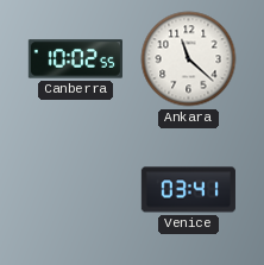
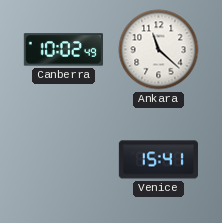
Canberra: 10:02:55 -> 10:02:49
Venice: 03:41 -> 15:41
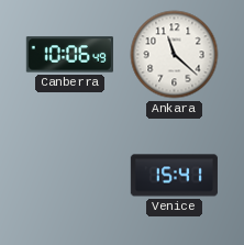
Canberra: 10:02 -> 10:06
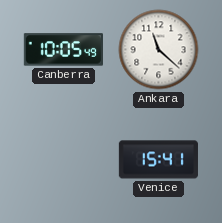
Canberra: 10:06 -> 10:05
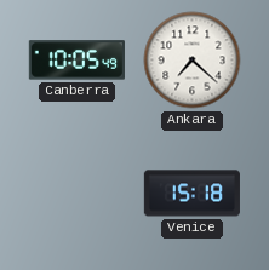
Ankara: 11:22 -> 7:22
Venice: 15:41 -> 15:18
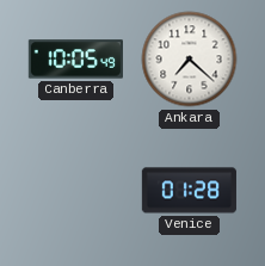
Venice: 15:18 -> 01:28
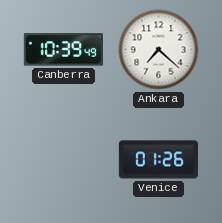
Canberra: 10:05 -> 10:39
Venice: 01:28 -> 01:26
